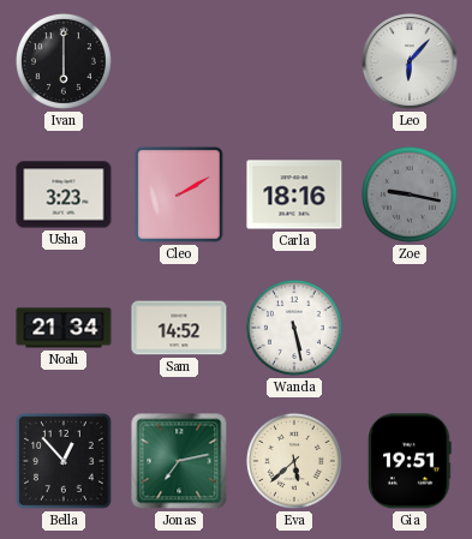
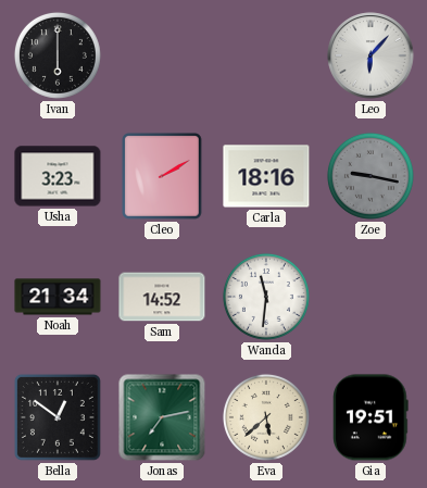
Wanda: 5:28 -> 11:31
Bella: 12:53 -> 12:51
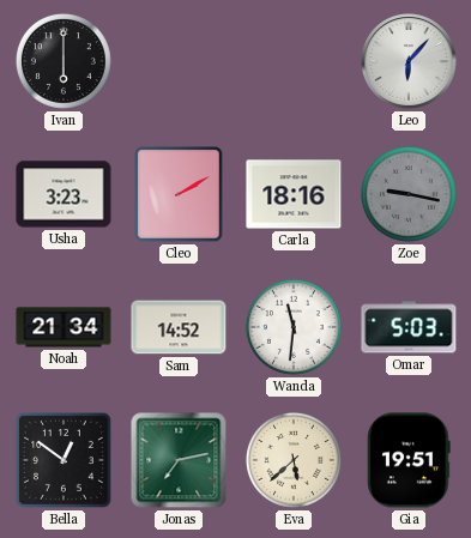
Omar: none -> 5:03
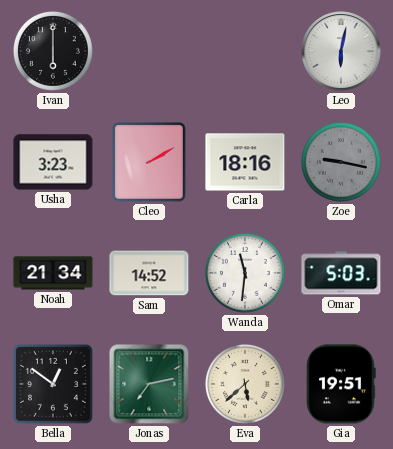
Leo: 6:07 -> 6:02
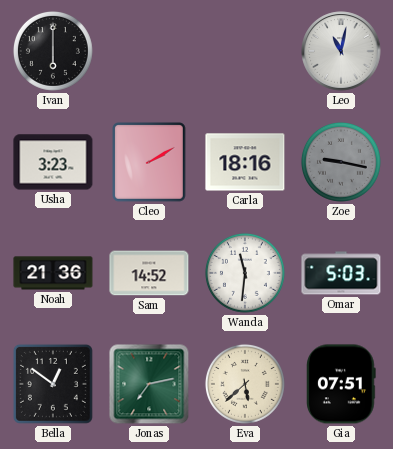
Leo: 6:02 -> 11:02
Noah: 21:34 -> 21:36
Gia: 19:51 -> 07:51
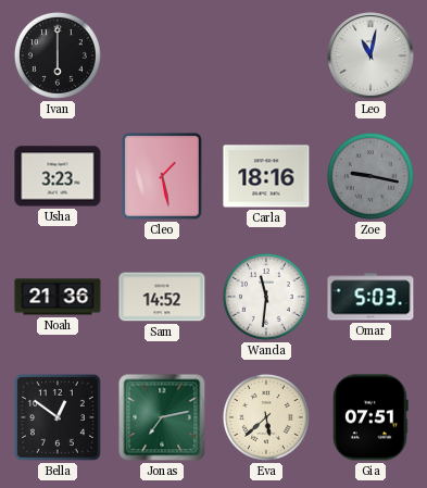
Cleo: 2:10 -> 1:28
